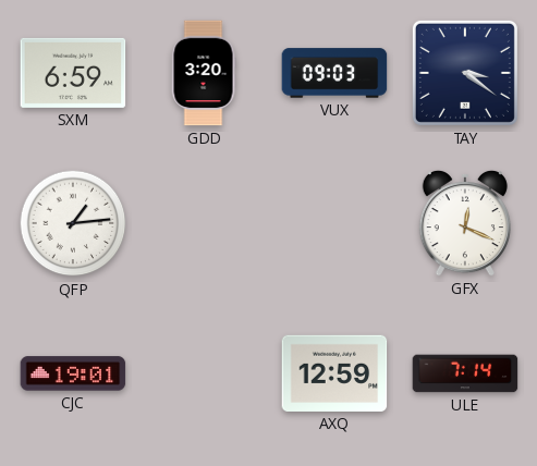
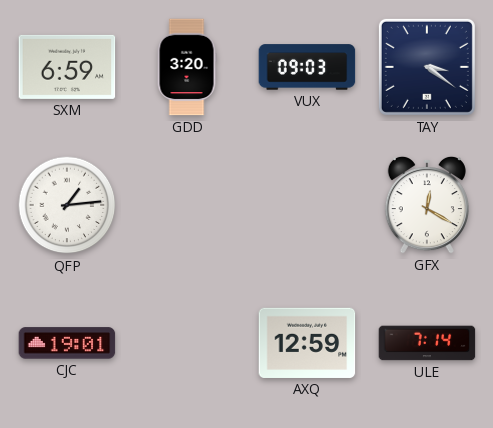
GFX: 12:19 -> 12:20
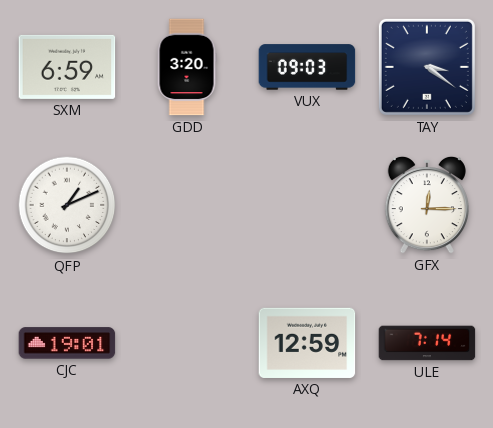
QFP: 1:14 -> 1:11
GFX: 12:20 -> 12:15
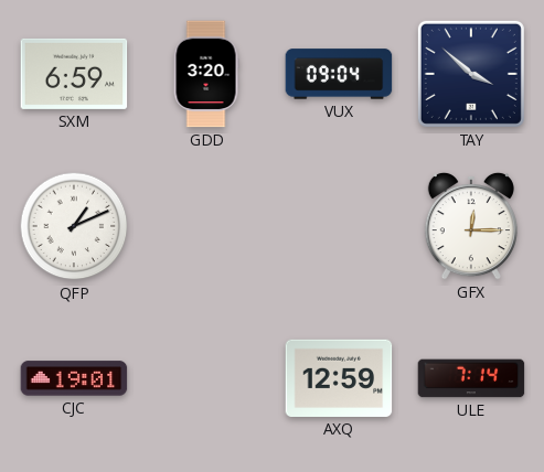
VUX: 09:03 -> 09:04
TAY: 3:21 -> 3:52
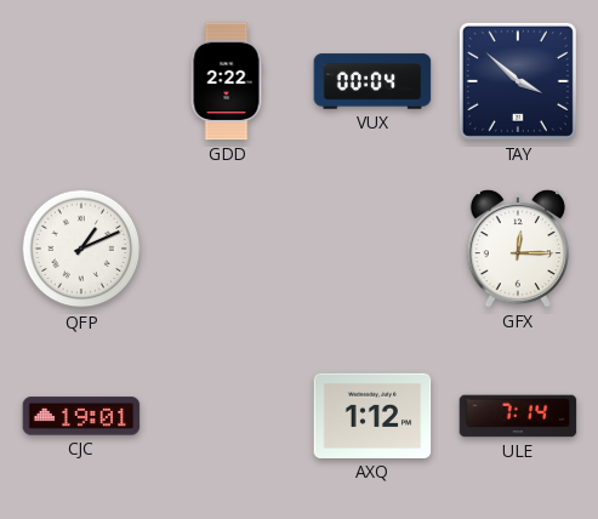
SXM: 6:59 -> none
GDD: 3:20 -> 2:22
VUX: 09:04 -> 00:04
AXQ: 12:59 -> 1:12
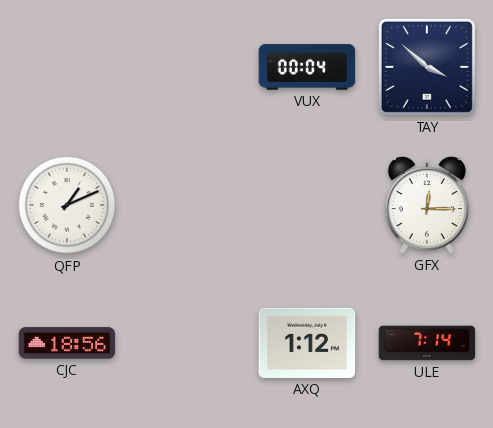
GDD: 2:22 -> none
CJC: 19:01 -> 18:56
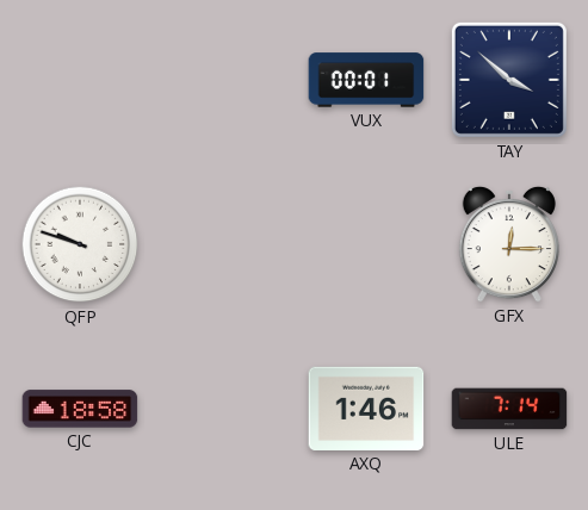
VUX: 00:04 -> 00:01
QFP: 1:11 -> 9:48
CJC: 18:56 -> 18:58
AXQ: 1:12 -> 1:46
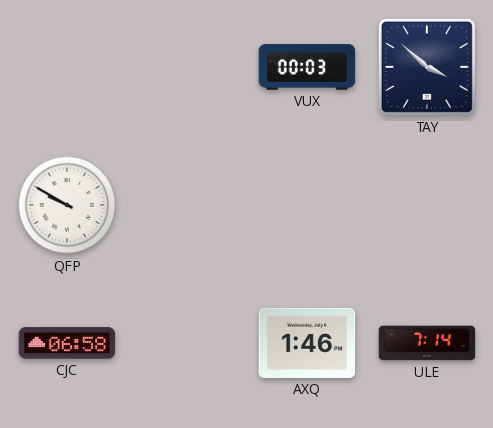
VUX: 00:01 -> 00:03
QFP: 9:48 -> 9:50
GFX: 12:15 -> none
CJC: 18:58 -> 06:58
